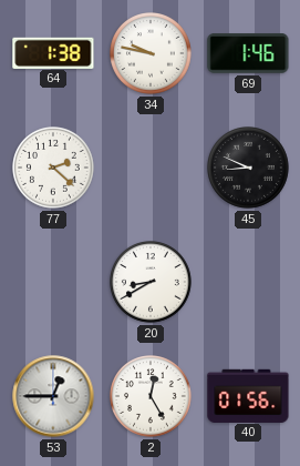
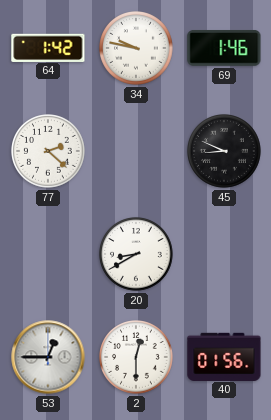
64: 1:38 -> 1:42
2: 12:25 -> 12:30
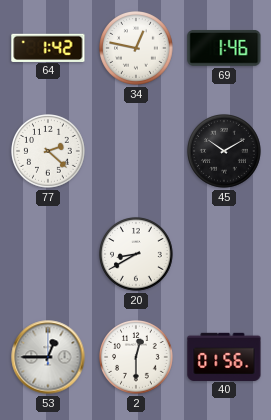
34: 9:47 -> 12:47
45: 8:49 -> 10:10
